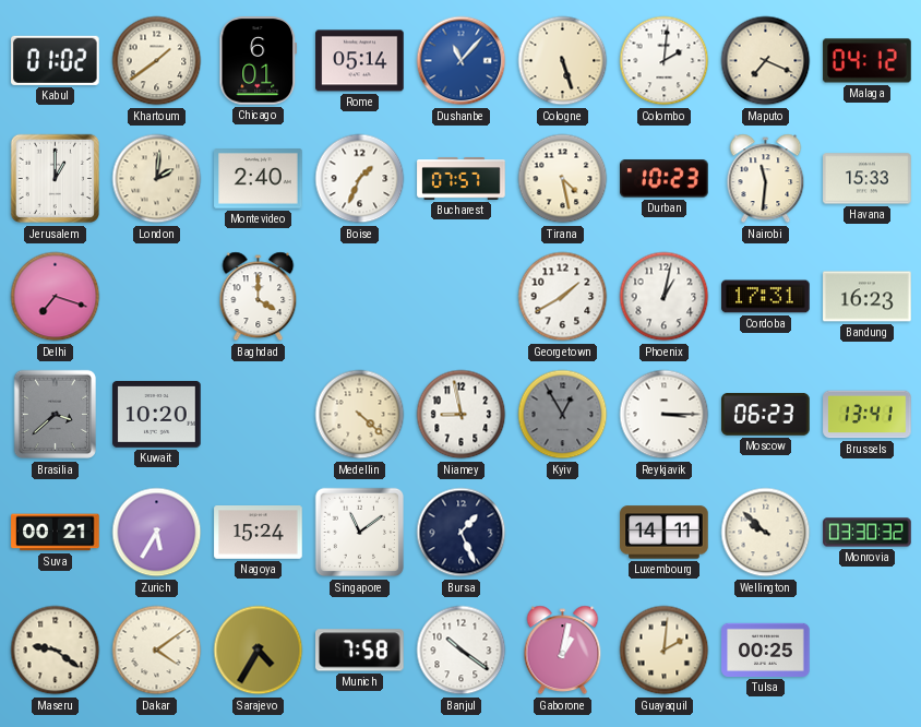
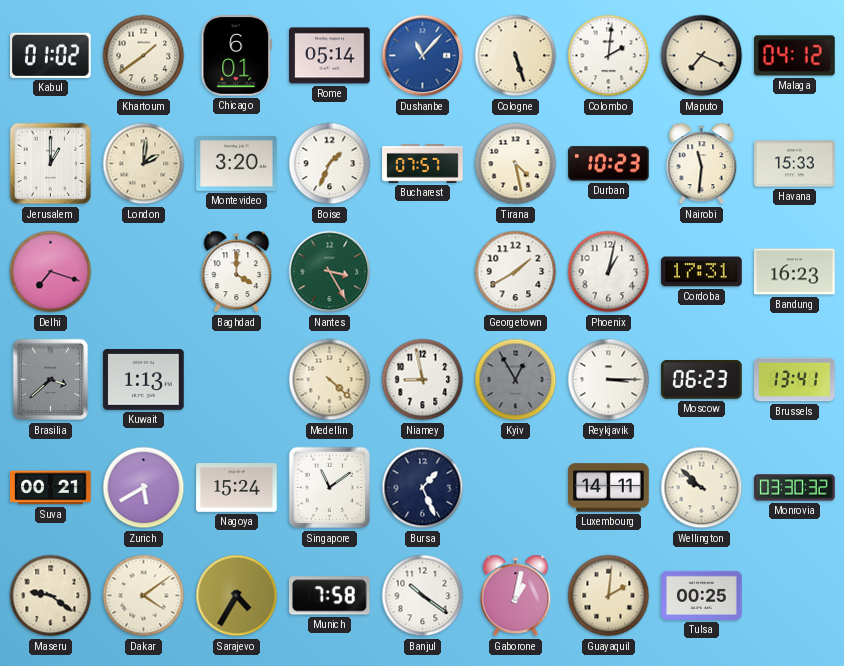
Montevideo: 2:40 -> 3:20
Nantes: none -> 3:25
Kuwait: 10:20 -> 1:13
Zurich: 5:35 -> 5:40
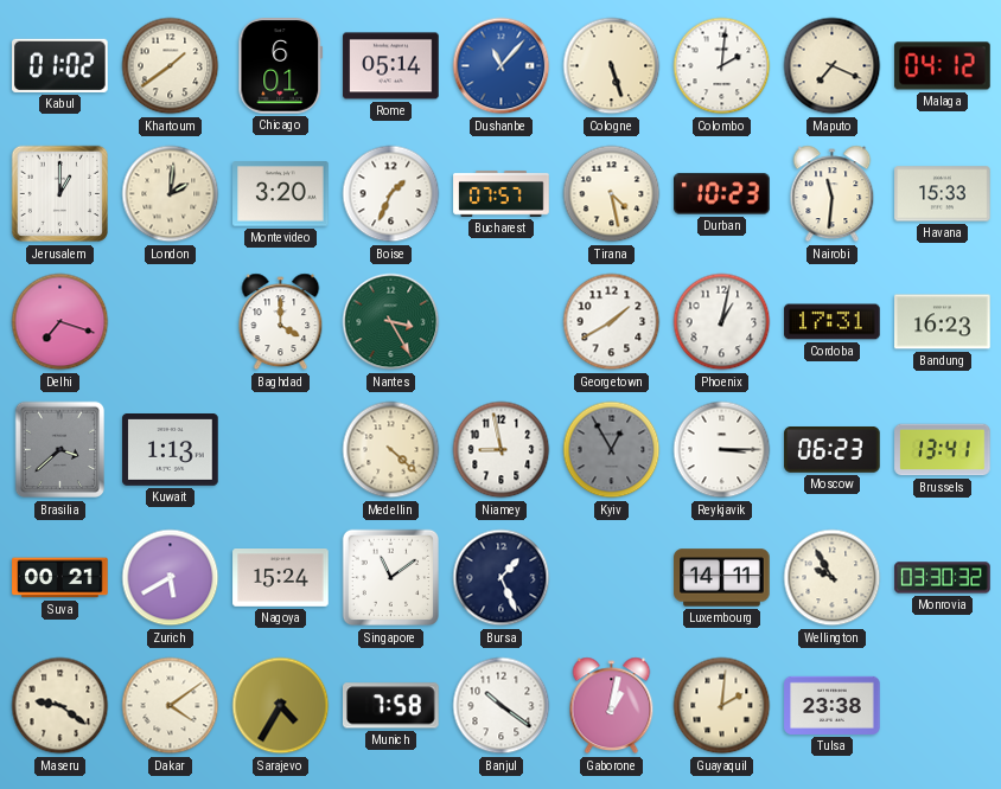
Wellington: 9:52 -> 9:55
Tulsa: 00:25 -> 23:38
